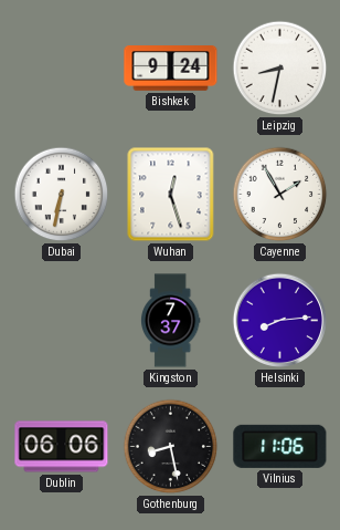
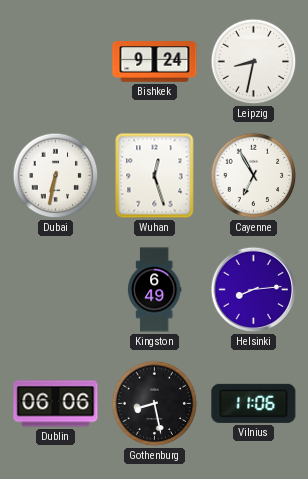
Cayenne: 1:55 -> 6:55
Kingston: 7:37 -> 6:49
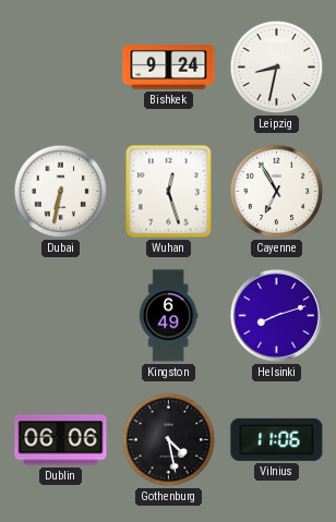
Helsinki: 8:14 -> 8:12
Gothenburg: 8:28 -> 4:28
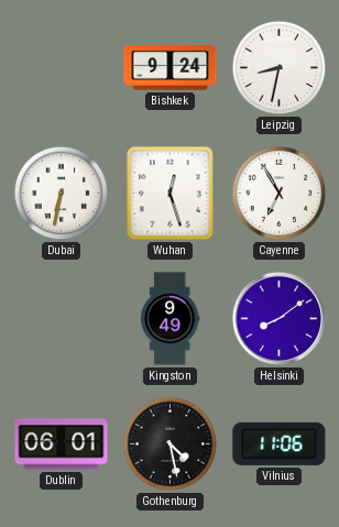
Kingston: 6:49 -> 9:49
Helsinki: 8:12 -> 8:09
Dublin: 06:06 -> 06:01
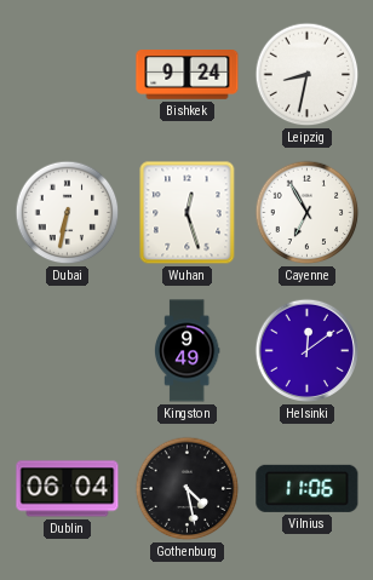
Helsinki: 8:09 -> 12:09
Dublin: 06:01 -> 06:04
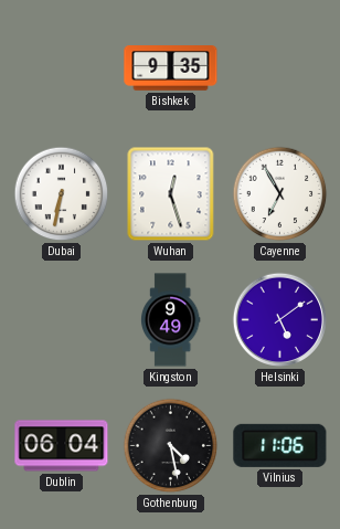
Bishkek: 9:24 -> 9:35
Leipzig: 8:32 -> none
Helsinki: 12:09 -> 5:09
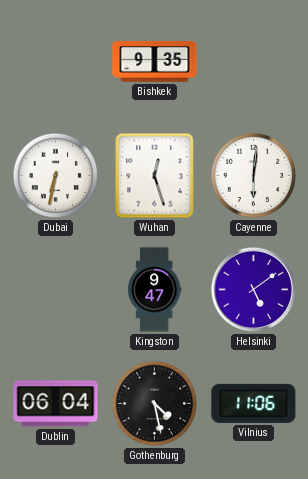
Cayenne: 6:55 -> 6:01
Kingston: 9:49 -> 9:47
